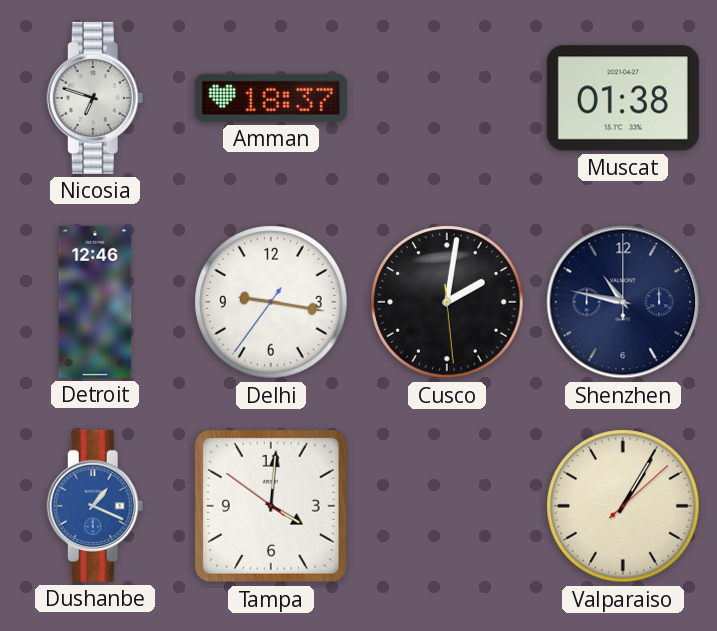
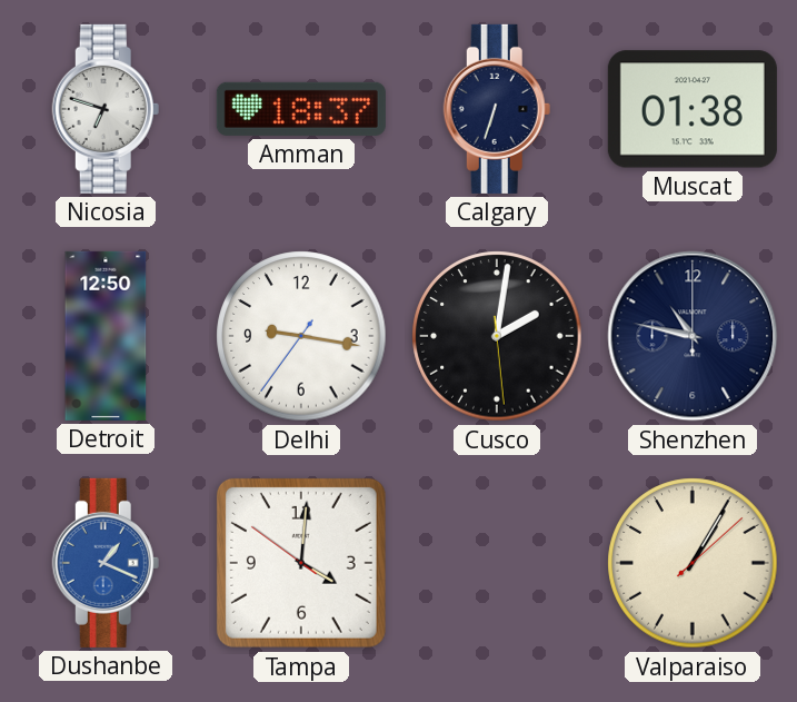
Calgary: none -> 6:33
Detroit: 12:46 -> 12:50
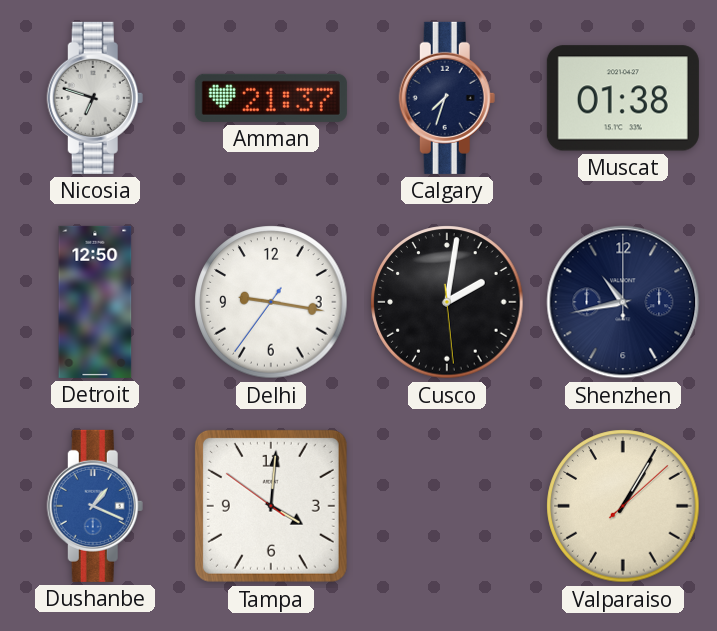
Amman: 18:37 -> 21:37
Calgary: 6:33 -> 7:33
Shenzhen: 10:47 -> 10:43
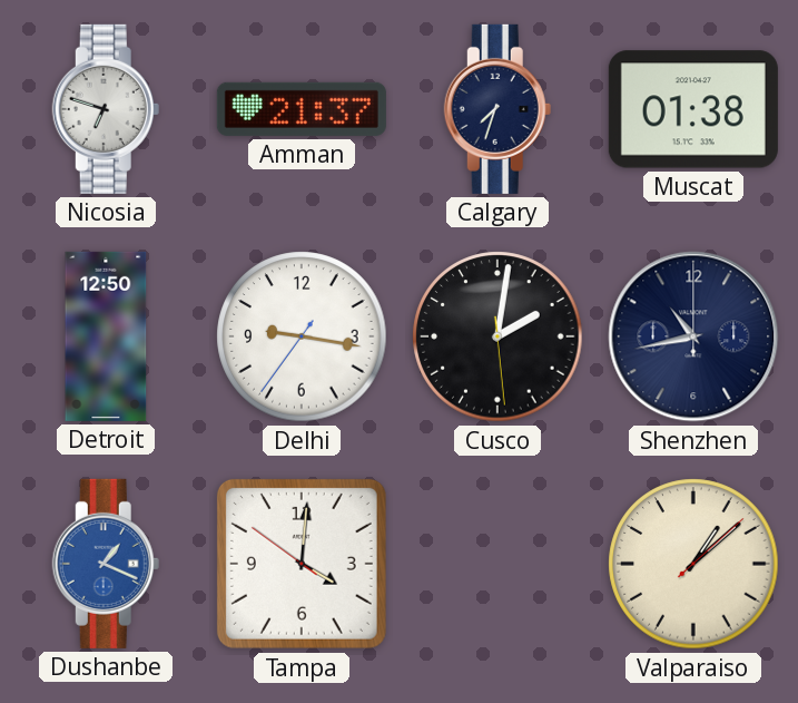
Valparaiso: 1:05 -> 1:08
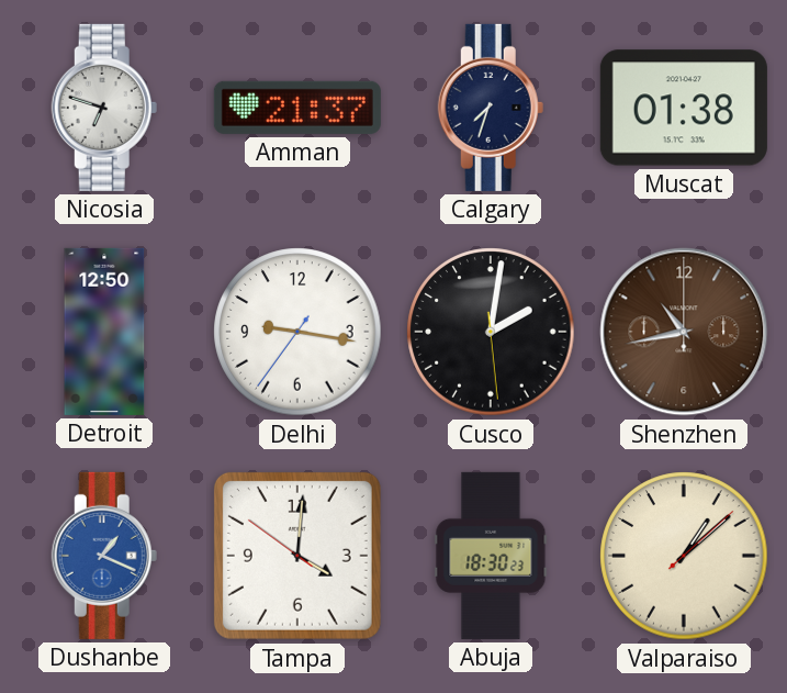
Shenzhen dial: navy -> brown
Abuja: none -> 18:30
